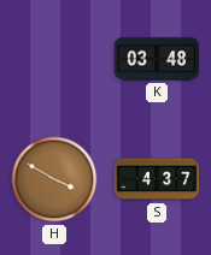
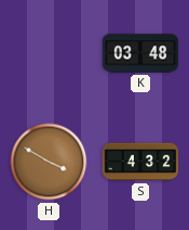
S: 4:37 -> 4:32
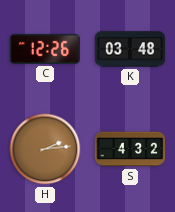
C: none -> 12:26
H: 3:50 -> 2:14
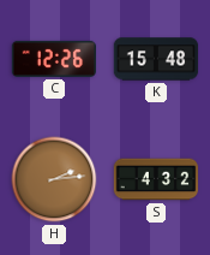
K: 03:48 -> 15:48
